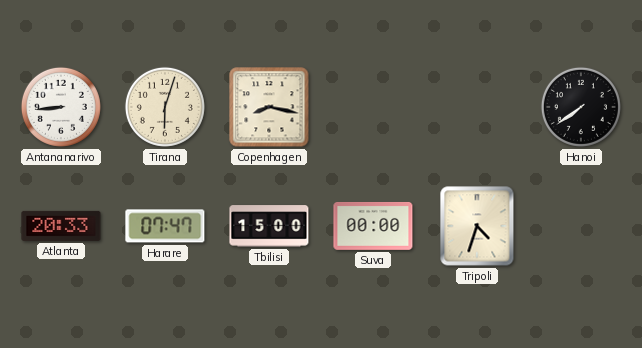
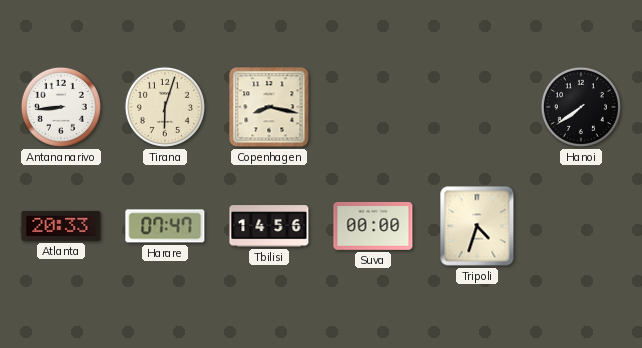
Tbilisi: 15:00 -> 14:56
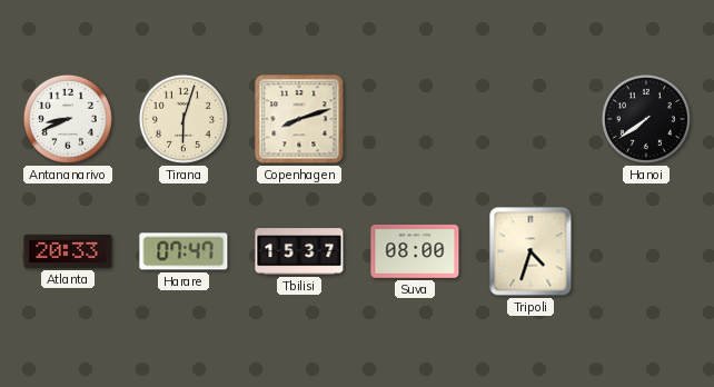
Antananarivo: 8:44 -> 8:41
Copenhagen: 8:17 -> 8:12
Tbilisi: 14:56 -> 15:37
Suva: 00:00 -> 08:00
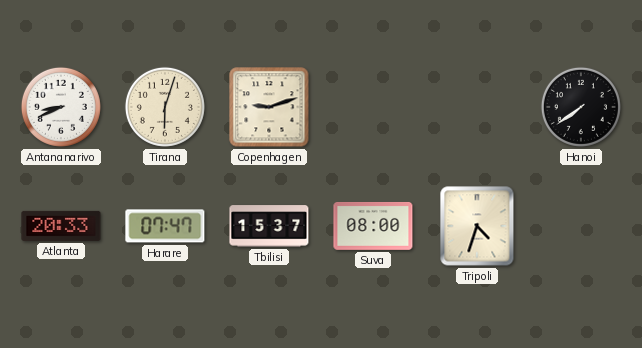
Copenhagen: 8:12 -> 9:12
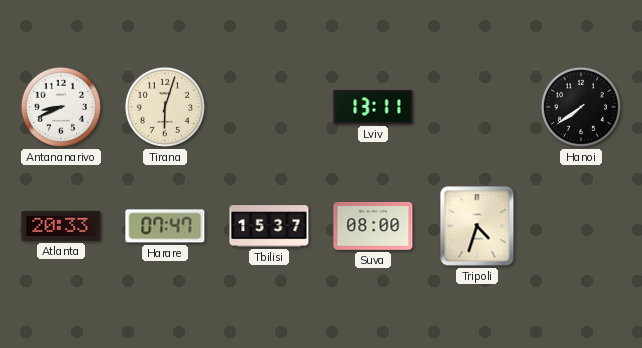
Copenhagen: 9:12 -> none
Lviv: none -> 13:11
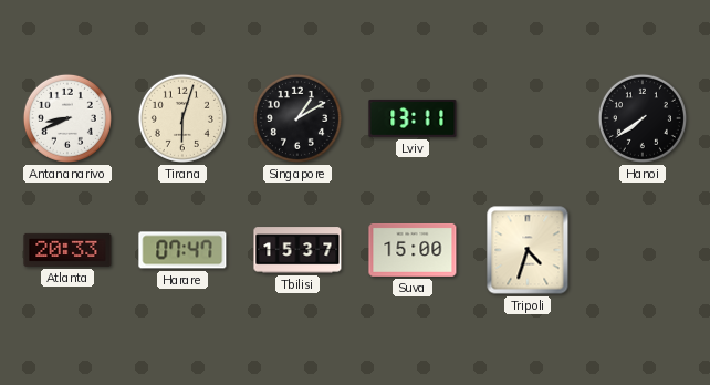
Singapore: none -> 1:10
Suva: 08:00 -> 15:00
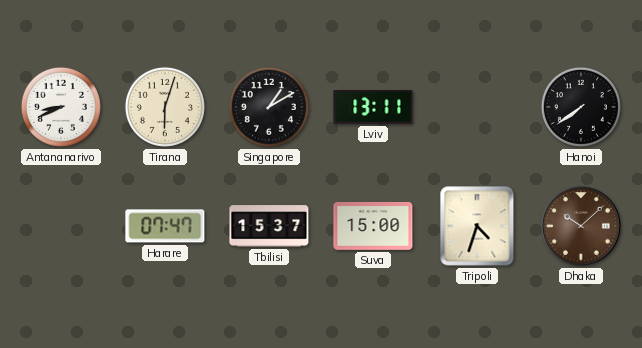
Atlanta: 20:33 -> none
Dhaka: none -> 10:08
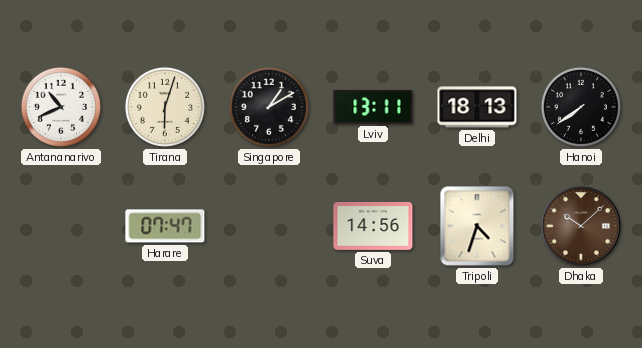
Antananarivo: 8:41 -> 10:41
Delhi: none -> 18:13
Tbilisi: 15:37 -> none
Suva: 15:00 -> 14:56
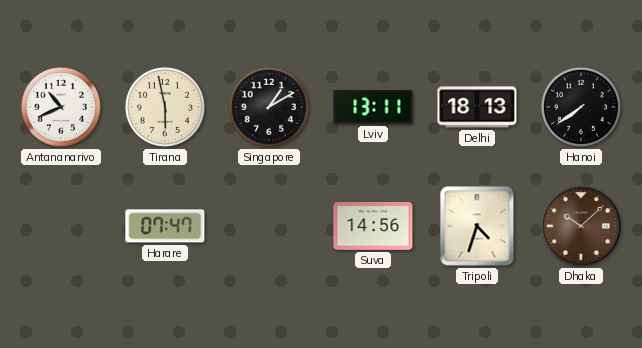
Tirana: 6:03 -> 5:58
